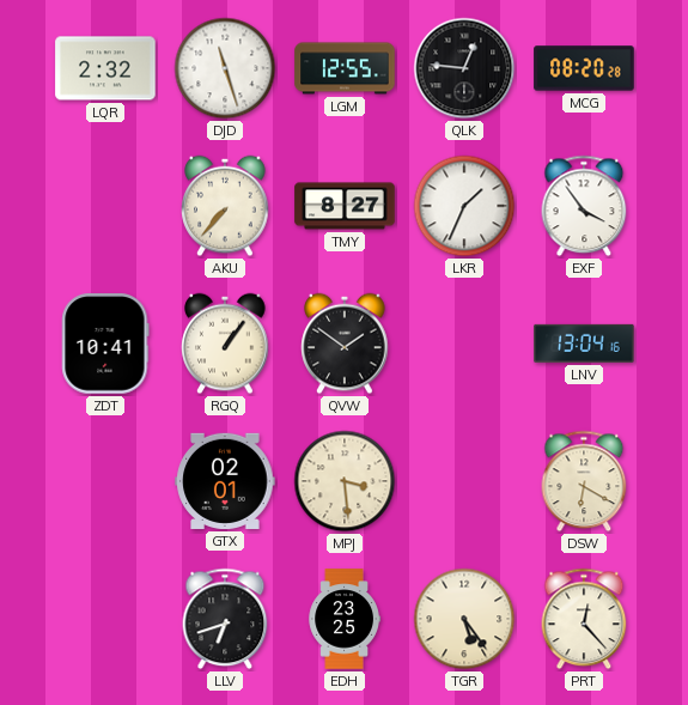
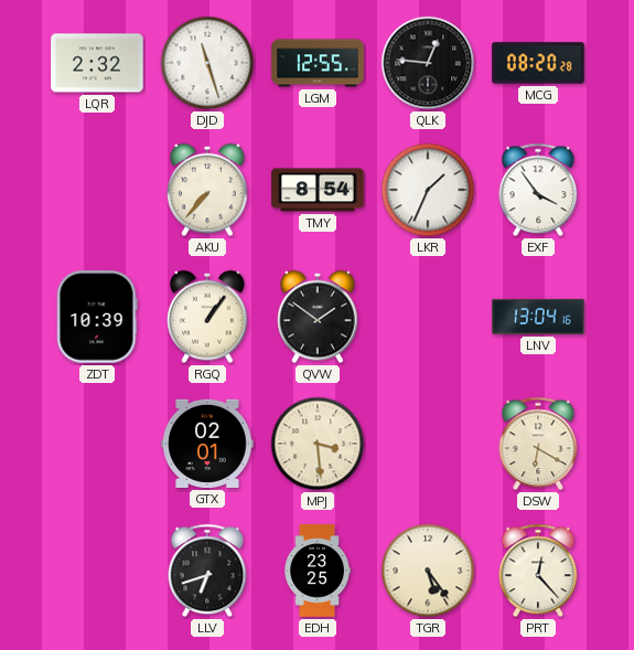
TMY: 8:27 -> 8:54
ZDT: 10:41 -> 10:39
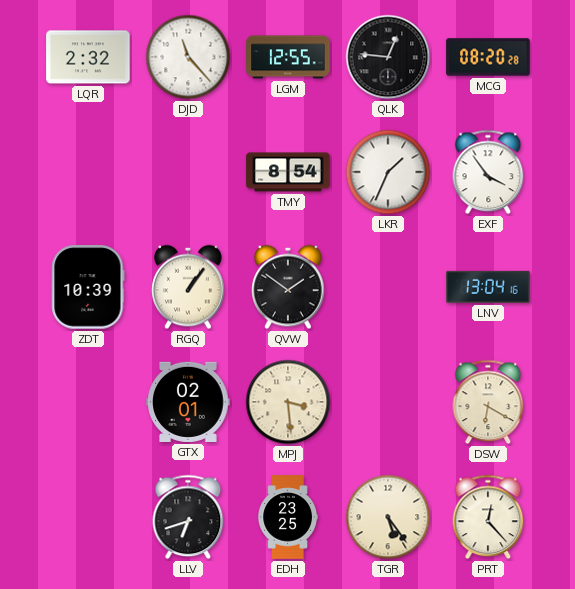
DJD: 11:27 -> 11:23
AKU: 7:37 -> none
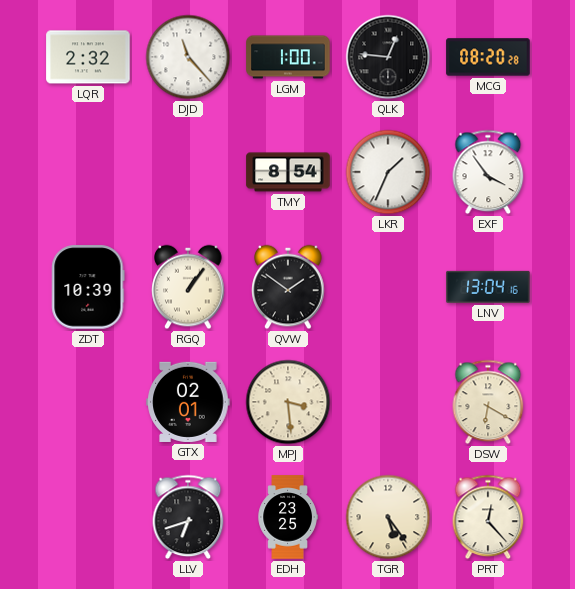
LGM: 12:55 -> 1:00
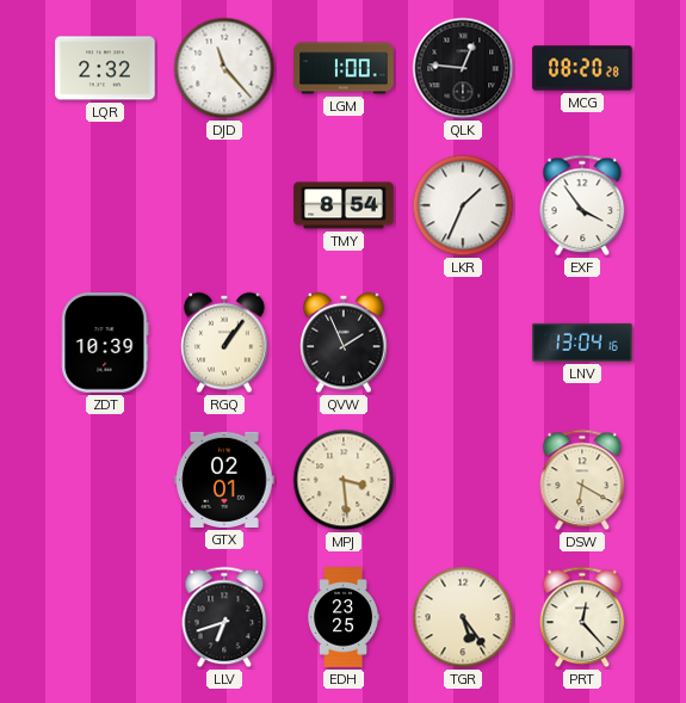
QVW: 1:51 -> 1:56
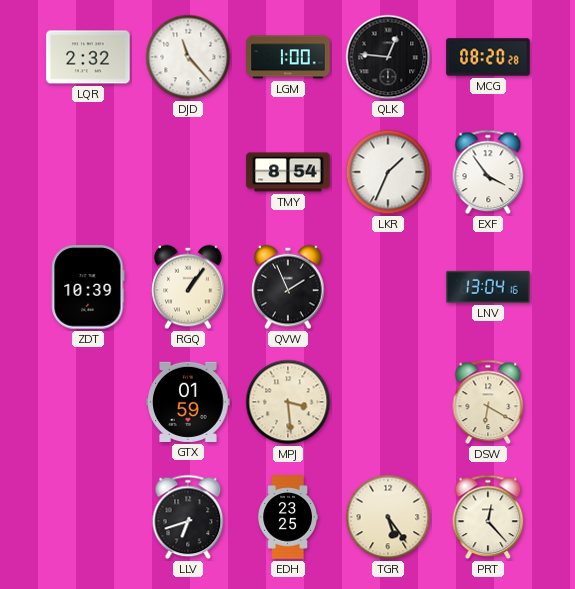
GTX: 02:01 -> 01:59
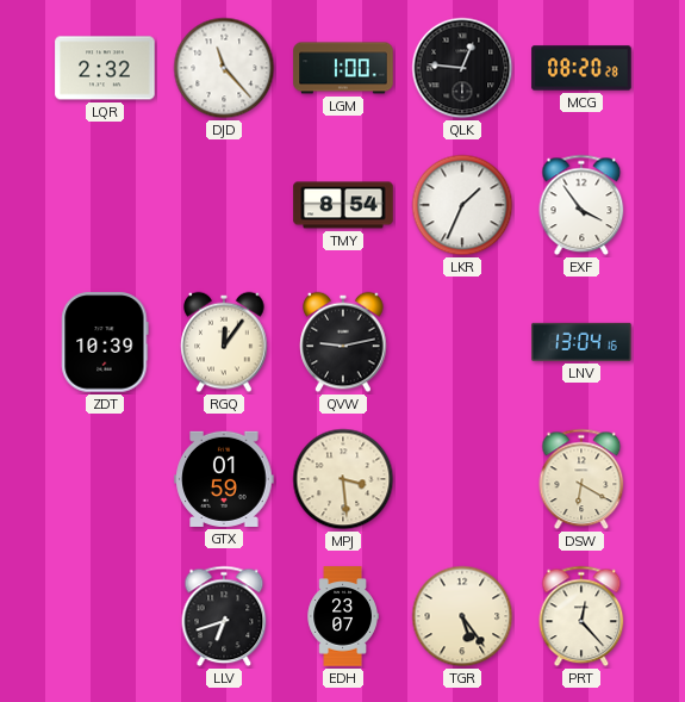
RGQ: 1:06 -> 12:06
QVW: 1:56 -> 9:13
EDH: 23:25 -> 23:07
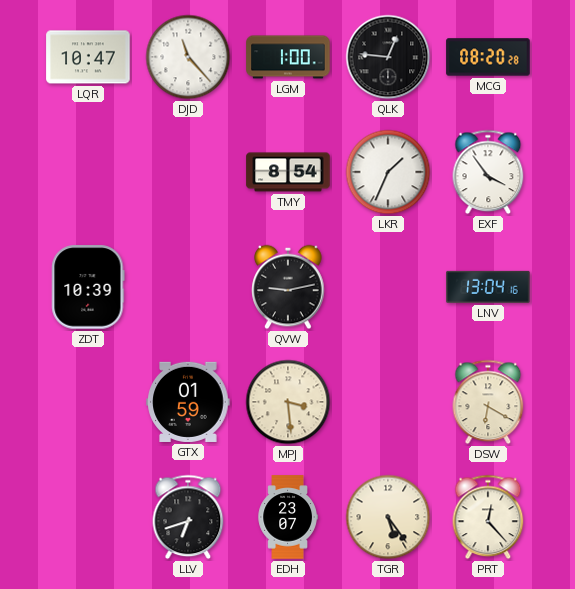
LQR: 2:32 -> 10:47
RGQ: 12:06 -> none
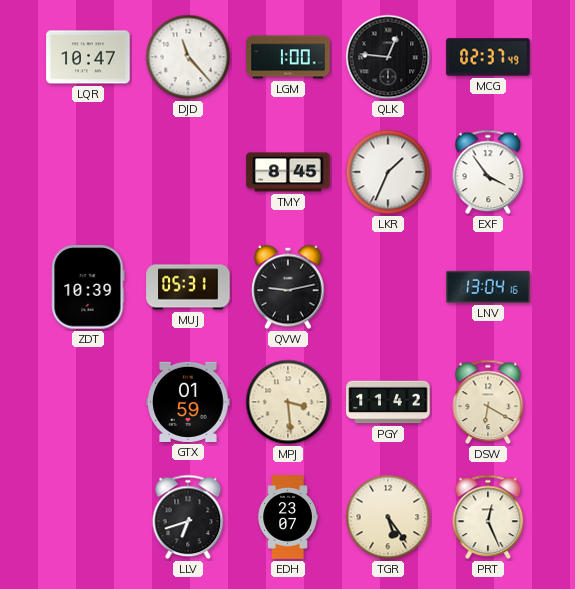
MCG: 08:20 -> 02:37
TMY: 8:54 -> 8:45
MUJ: none -> 05:31
PGY: none -> 11:42
PRT: 12:23 -> 12:26
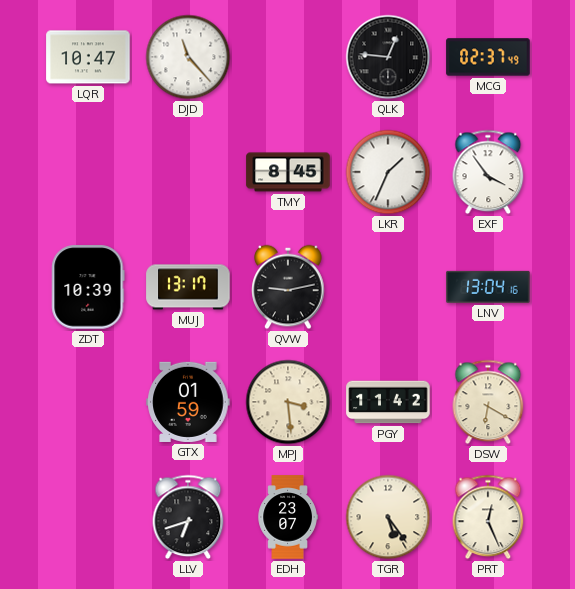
LGM: 1:00 -> none
MUJ: 05:31 -> 13:17
